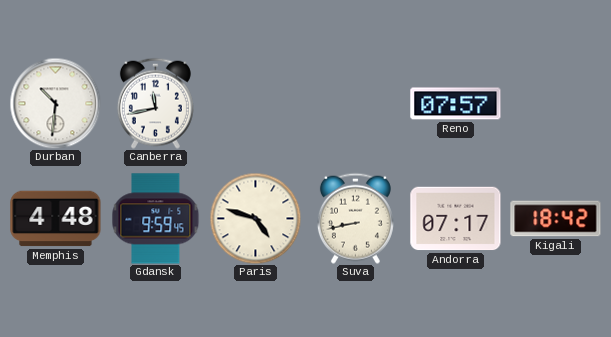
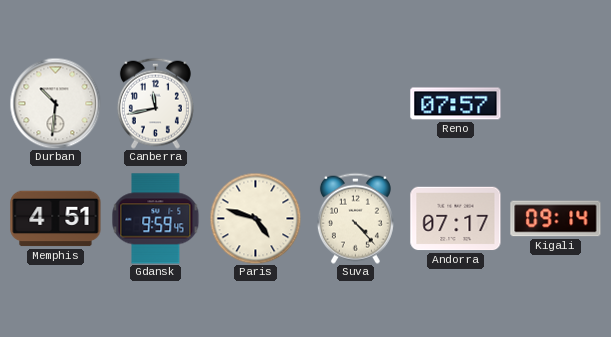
Memphis: 4:48 -> 4:51
Suva: 8:43 -> 4:23
Kigali: 18:42 -> 09:14
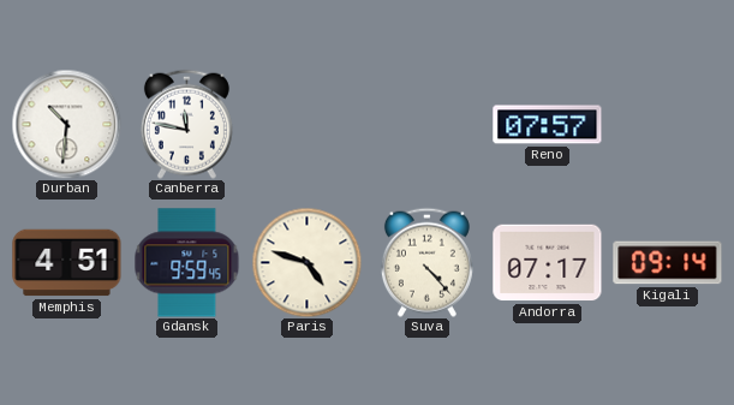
Canberra: 11:43 -> 11:47
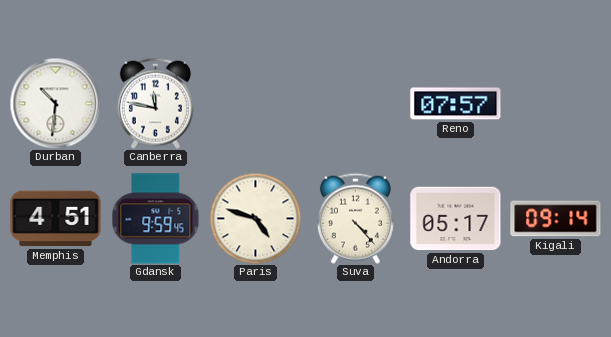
Andorra: 07:17 -> 05:17
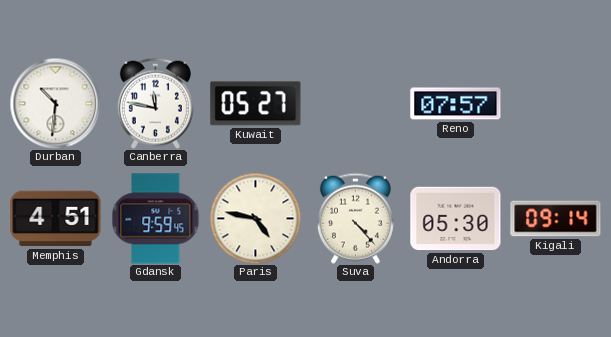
Kuwait: none -> 05:27
Paris: 4:48 -> 4:47
Andorra: 05:17 -> 05:30
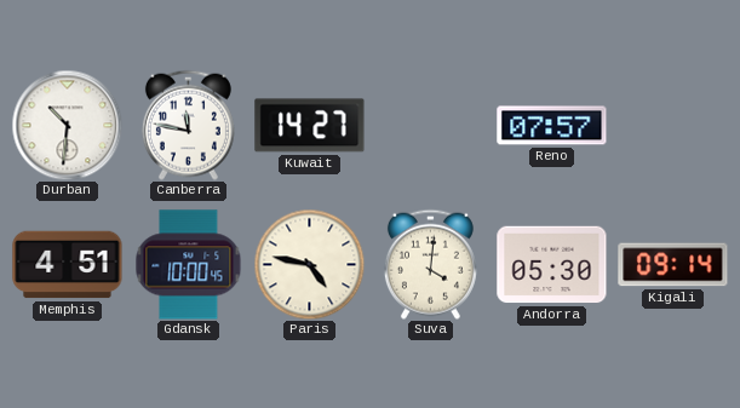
Kuwait: 05:27 -> 14:27
Gdansk: 9:59 -> 10:00
Suva: 4:23 -> 4:01
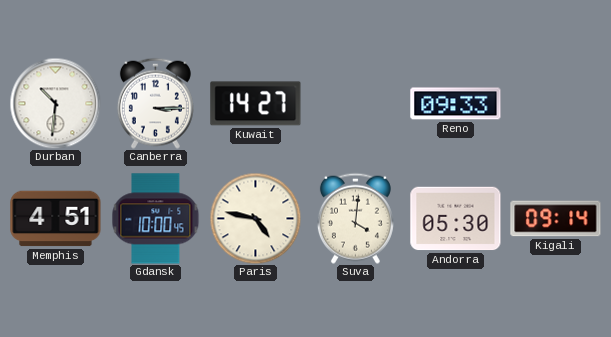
Canberra: 11:47 -> 3:15
Reno: 07:57 -> 09:33
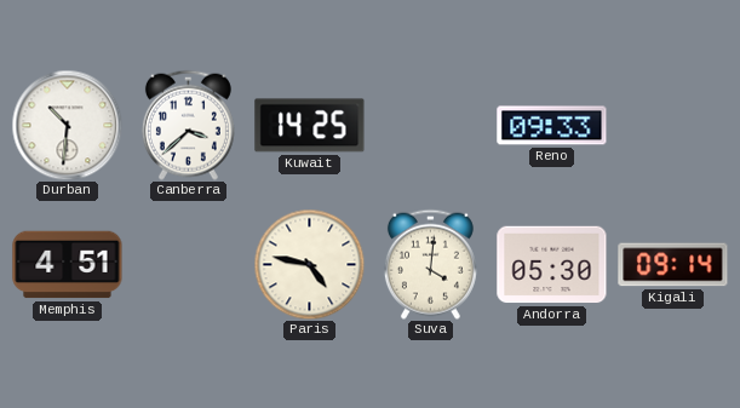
Canberra: 3:15 -> 3:38
Kuwait: 14:27 -> 14:25
Gdansk: 10:00 -> none
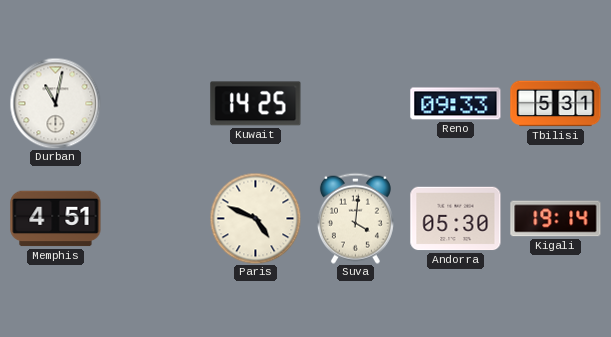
Durban: 10:31 -> 11:02
Canberra: 3:38 -> none
Tbilisi: none -> 5:31
Paris: 4:47 -> 4:49
Kigali: 09:14 -> 19:14
